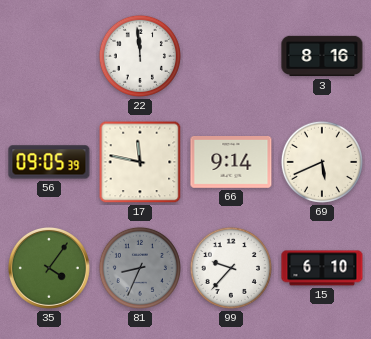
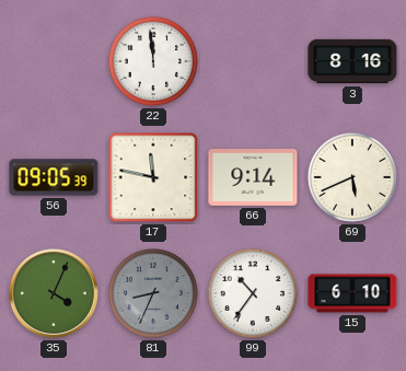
35: 4:06 -> 4:04
99: 9:37 -> 10:36
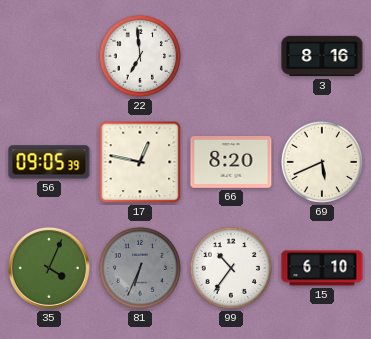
22: 11:59 -> 6:59
17: 11:47 -> 12:47
66: 9:14 -> 8:20
81: 8:34 -> 6:34
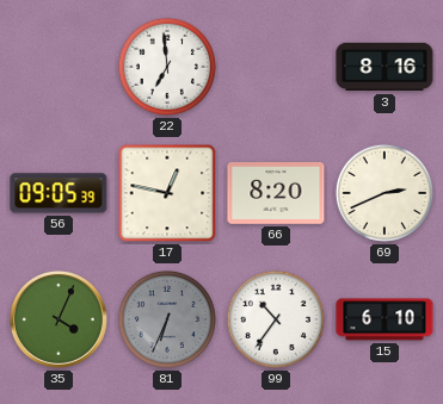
69: 5:41 -> 2:41
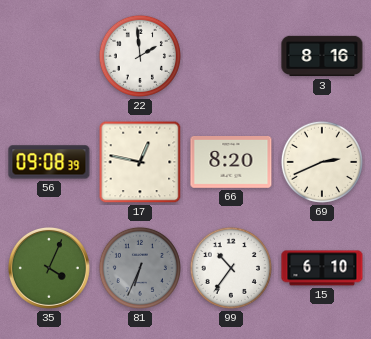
22: 6:59 -> 1:59
56: 09:05 -> 09:08
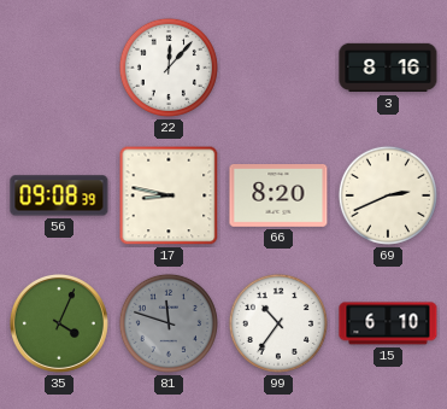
22: 1:59 -> 12:07
17: 12:47 -> 8:47
81: 6:34 -> 11:48
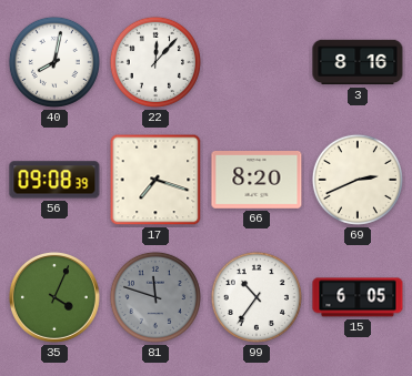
40: none -> 8:02
17: 8:47 -> 7:18
15: 6:10 -> 6:05
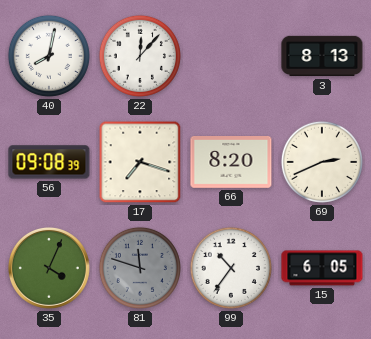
3: 8:16 -> 8:13
